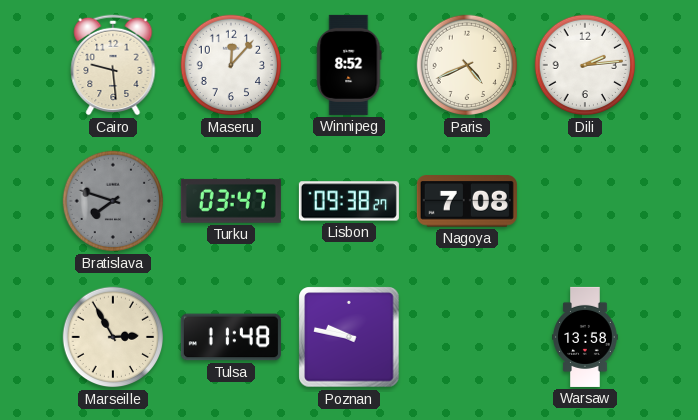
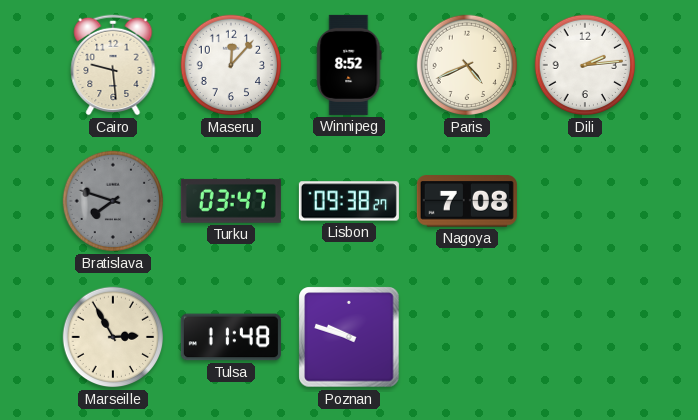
Poznan: 9:47 -> 9:48
Warsaw: 13:58 -> none
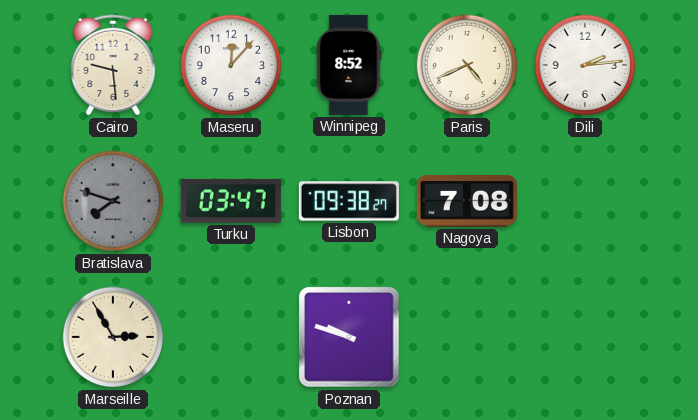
Tulsa: 11:48 -> none
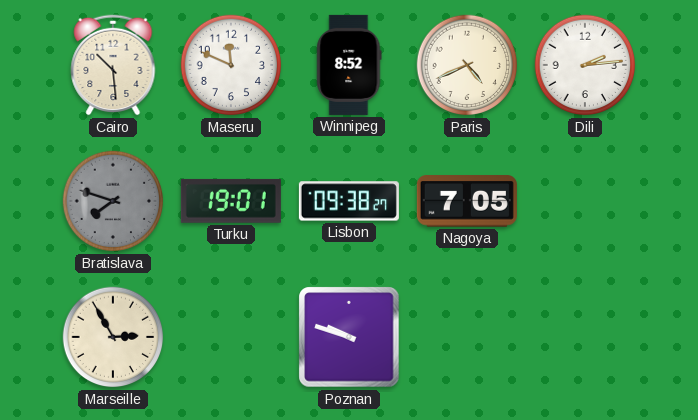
Cairo: 9:29 -> 10:29
Maseru: 12:07 -> 11:49
Turku: 03:47 -> 19:01
Nagoya: 7:08 -> 7:05
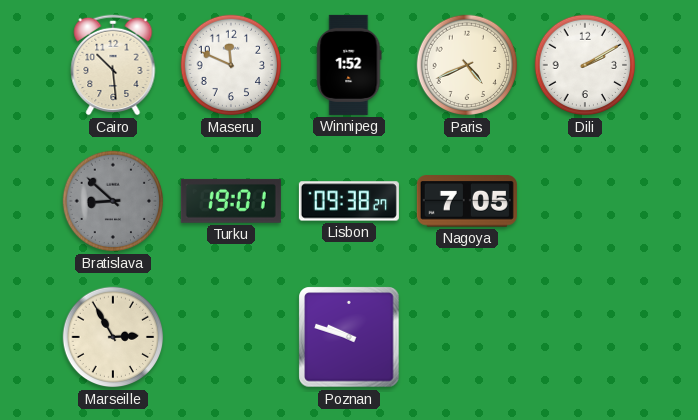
Winnipeg: 8:52 -> 1:52
Dili: 2:14 -> 2:10
Bratislava: 7:48 -> 8:52
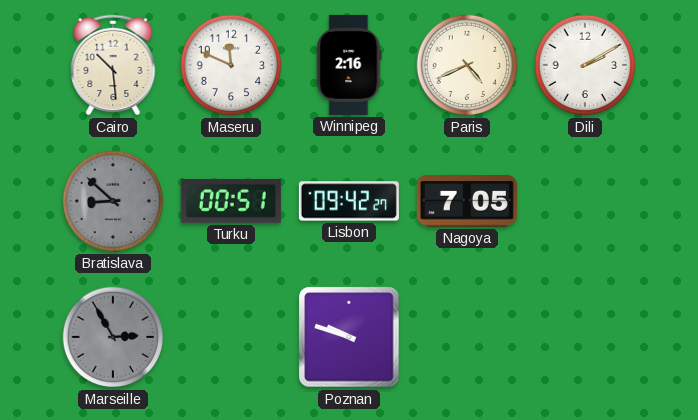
Winnipeg: 1:52 -> 2:16
Turku: 19:01 -> 00:51
Lisbon: 09:38 -> 09:42
Marseille dial: cream -> grey
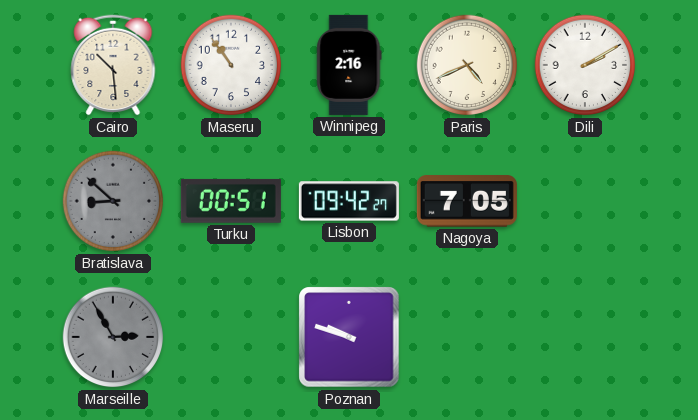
Maseru: 11:49 -> 10:54
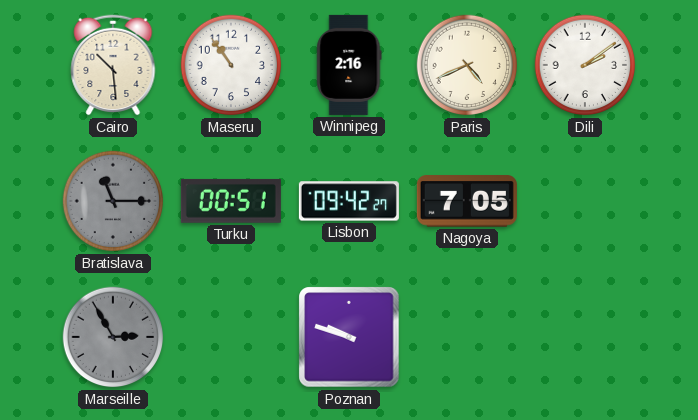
Dili: 2:10 -> 2:09
Bratislava: 8:52 -> 11:15
